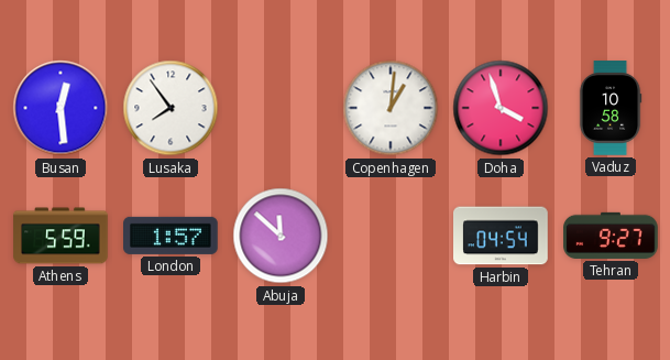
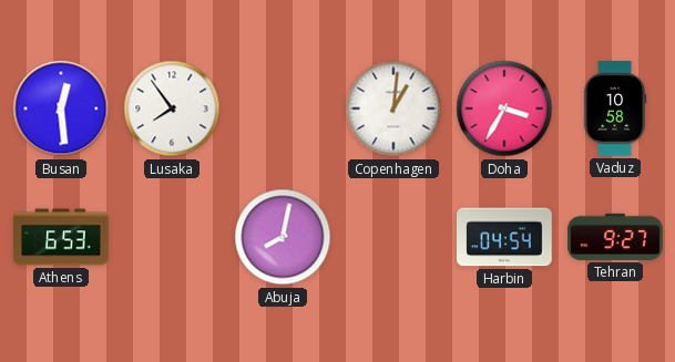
Doha: 3:57 -> 3:35
Athens: 5:59 -> 6:53
London: 1:57 -> none
Abuja: 11:52 -> 8:02
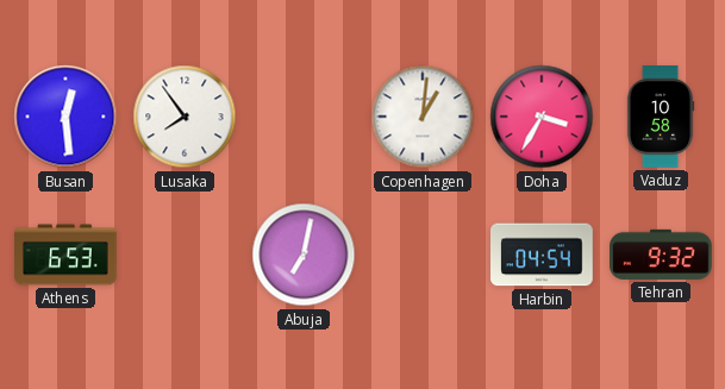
Abuja: 8:02 -> 7:02
Tehran: 9:27 -> 9:32
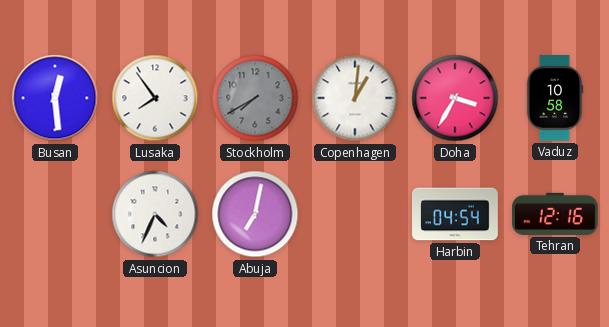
Stockholm: none -> 7:40
Athens: 6:53 -> none
Asuncion: none -> 4:34
Tehran: 9:32 -> 12:16
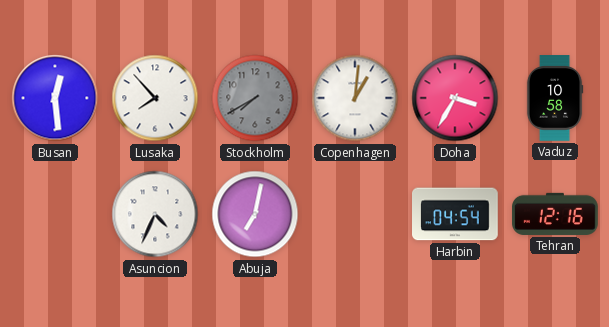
Lusaka: 7:54 -> 7:53
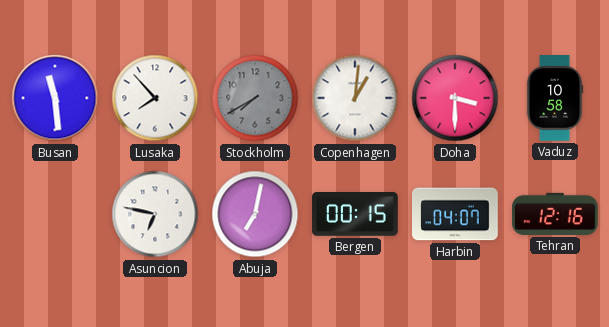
Busan: 12:29 -> 11:29
Doha: 3:35 -> 3:30
Asuncion: 4:34 -> 6:47
Bergen: none -> 00:15
Harbin: 04:54 -> 04:07
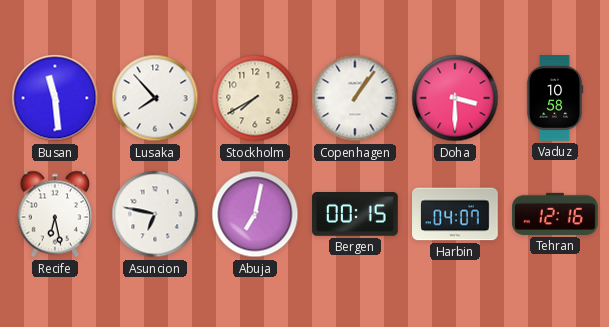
Stockholm dial: grey -> cream
Copenhagen: 1:01 -> 1:06
Recife: none -> 6:28
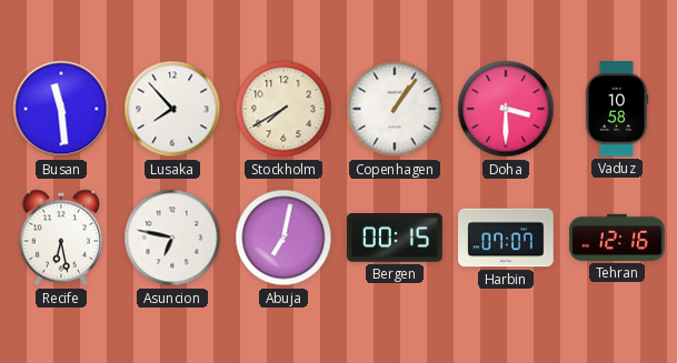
Harbin: 04:07 -> 07:07
